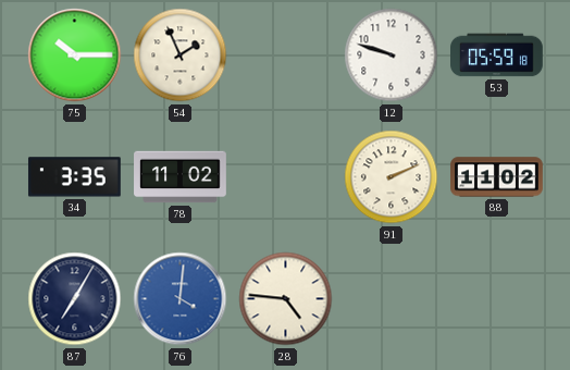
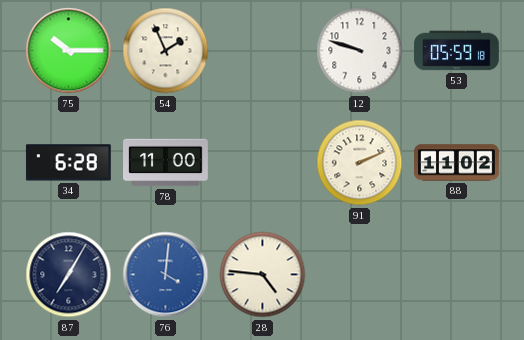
34: 3:35 -> 6:28
78: 11:02 -> 11:00
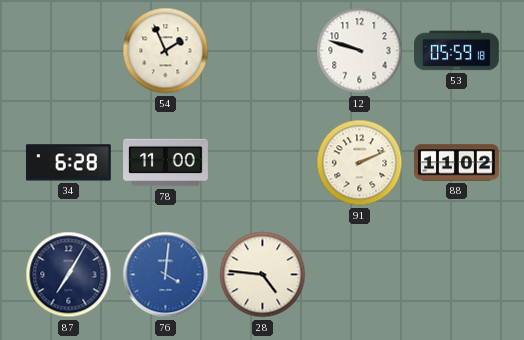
75: 10:15 -> none
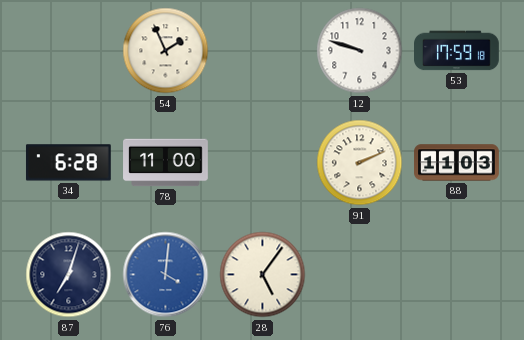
53: 05:59 -> 17:59
88: 11:02 -> 11:03
87: 7:05 -> 7:03
28: 4:46 -> 5:06
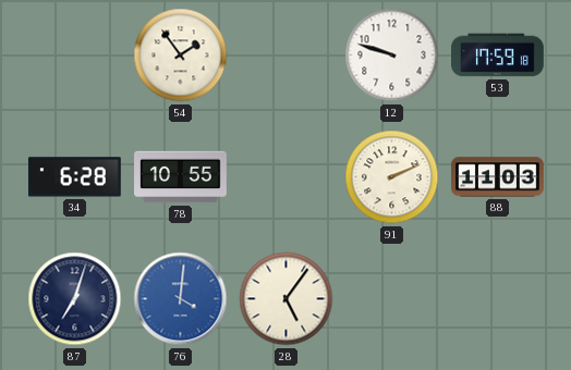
54: 1:56 -> 1:54
78: 11:00 -> 10:55
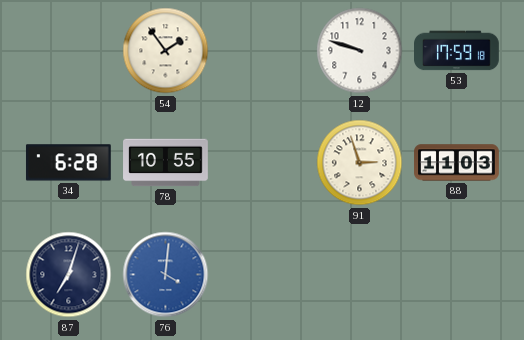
91: 2:11 -> 2:57
28: 5:06 -> none
